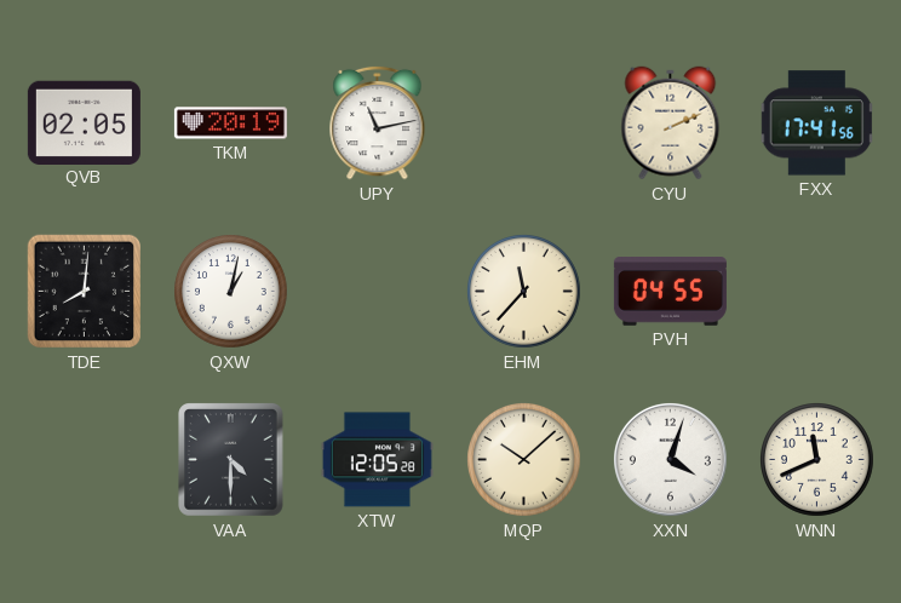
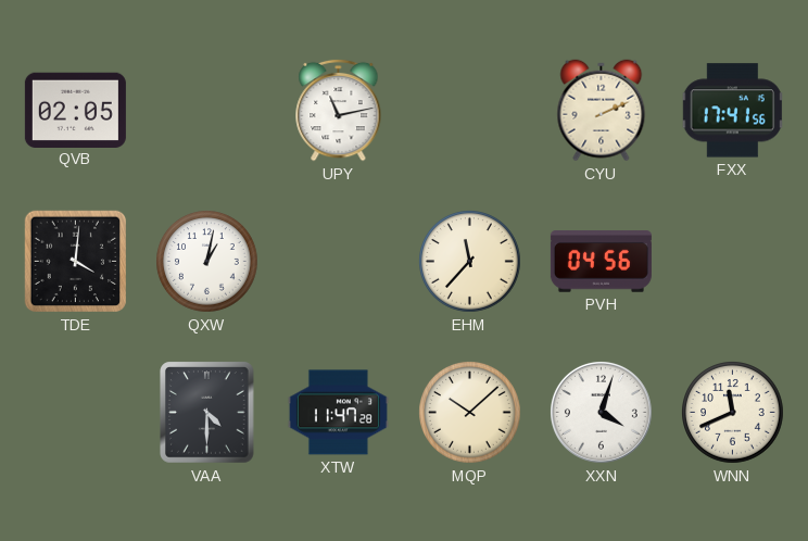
TKM: 20:19 -> none
TDE: 8:01 -> 4:01
PVH: 04:55 -> 04:56
XTW: 12:05 -> 11:47
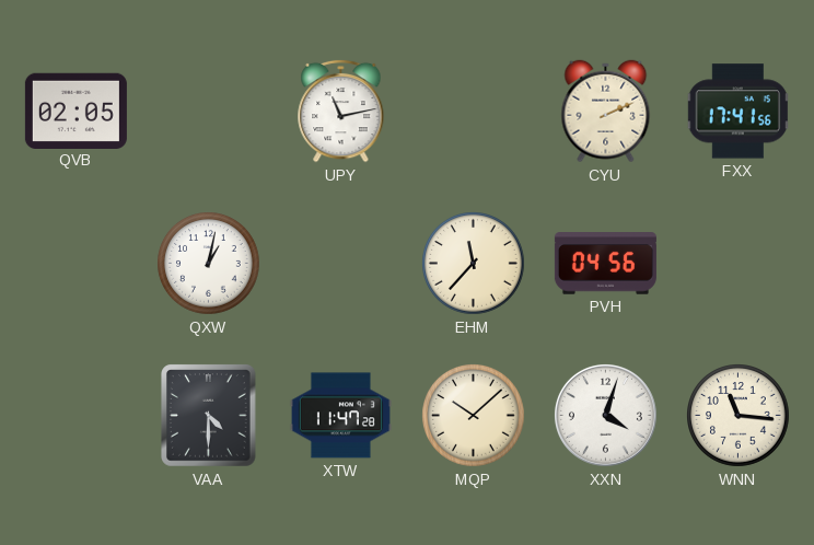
TDE: 4:01 -> none
WNN: 11:41 -> 11:16
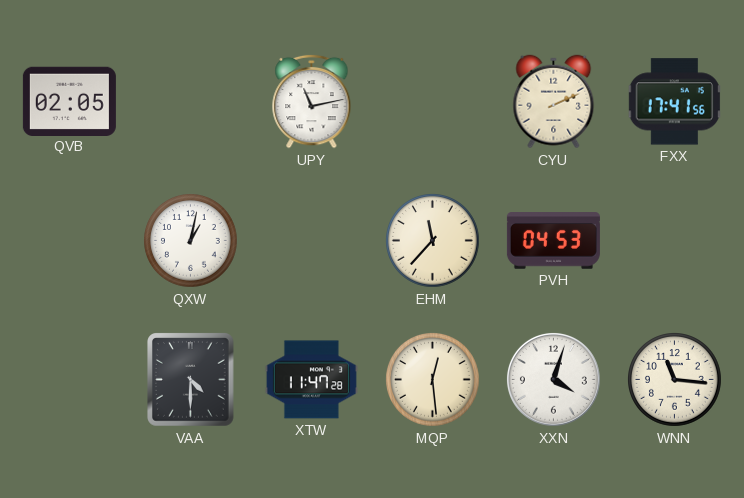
PVH: 04:56 -> 04:53
MQP: 10:08 -> 12:29
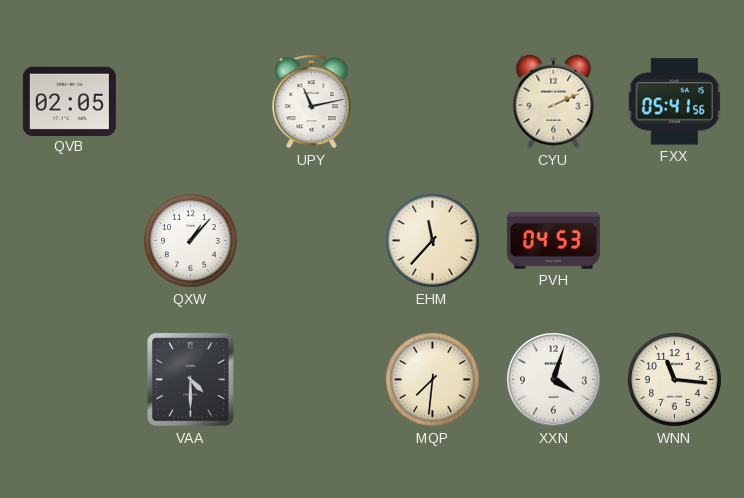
FXX: 17:41 -> 05:41
QXW: 1:02 -> 1:07
XTW: 11:47 -> none
MQP: 12:29 -> 7:31
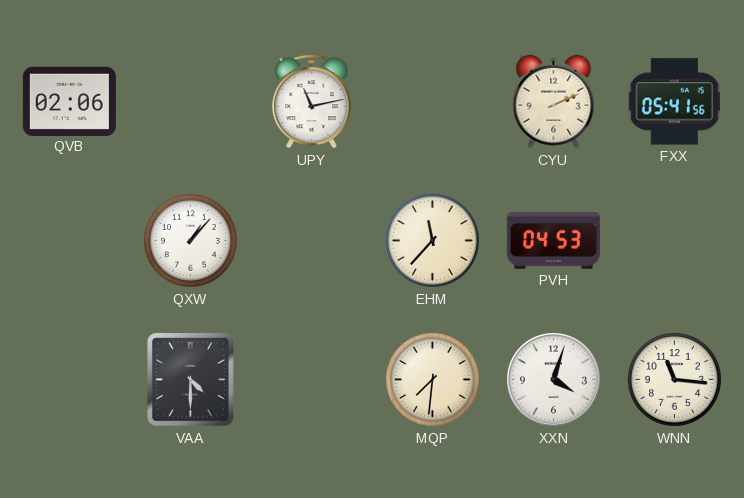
QVB: 02:05 -> 02:06
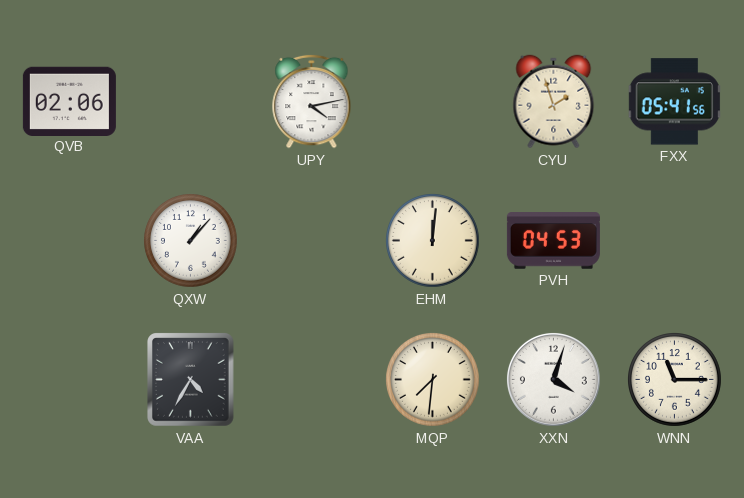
UPY: 11:13 -> 4:13
CYU: 2:11 -> 1:57
EHM: 11:37 -> 12:01
VAA: 4:30 -> 4:35
WNN: 11:16 -> 11:15
